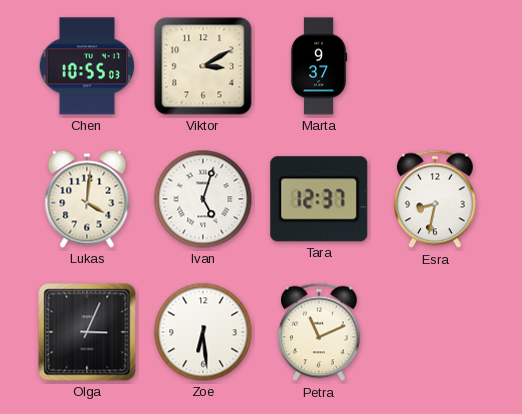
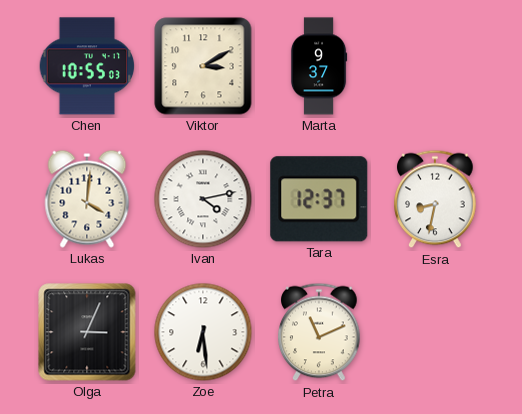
Ivan: 5:03 -> 4:13
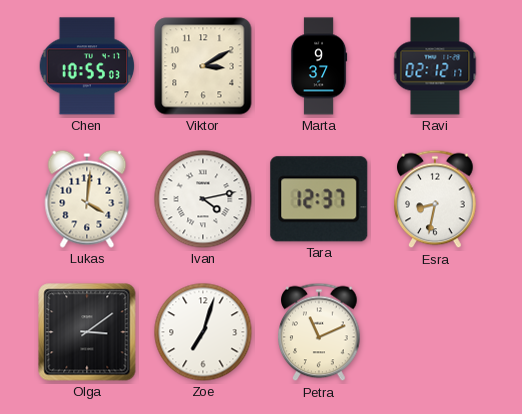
Ravi: none -> 02:12
Olga: 3:04 -> 3:09
Zoe: 6:29 -> 7:03
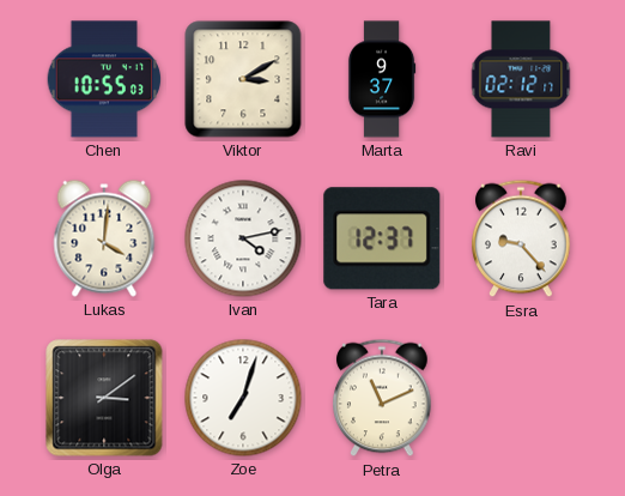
Esra: 8:32 -> 9:23
